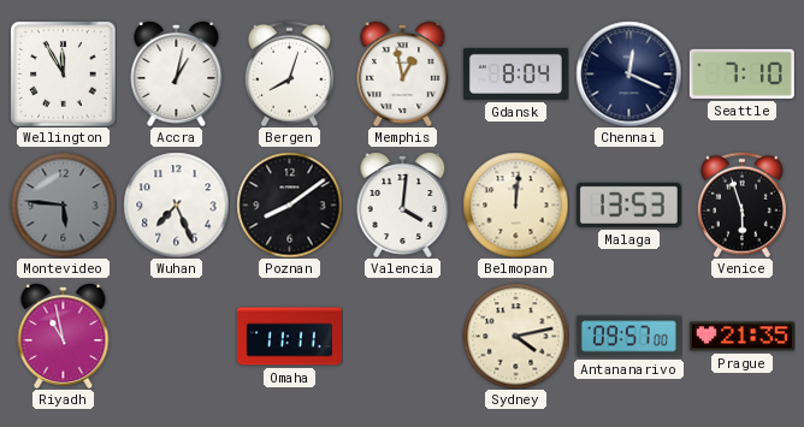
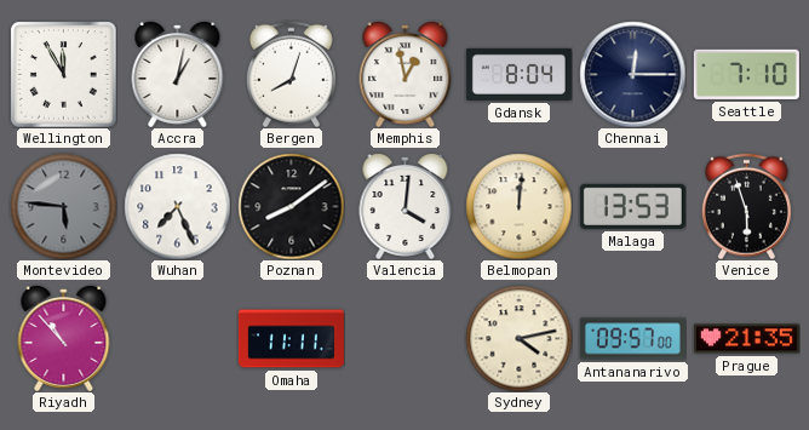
Chennai: 12:19 -> 12:15
Riyadh: 10:58 -> 10:53
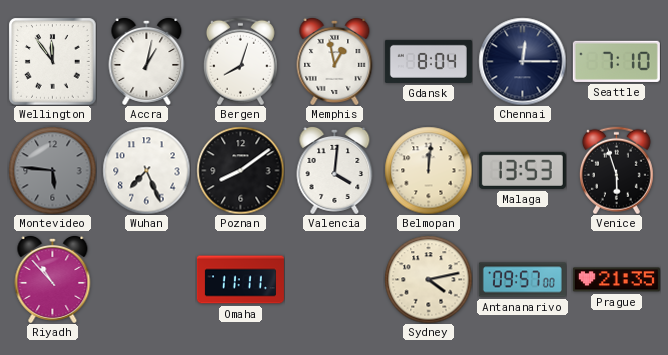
Wellington: 11:55 -> 11:54
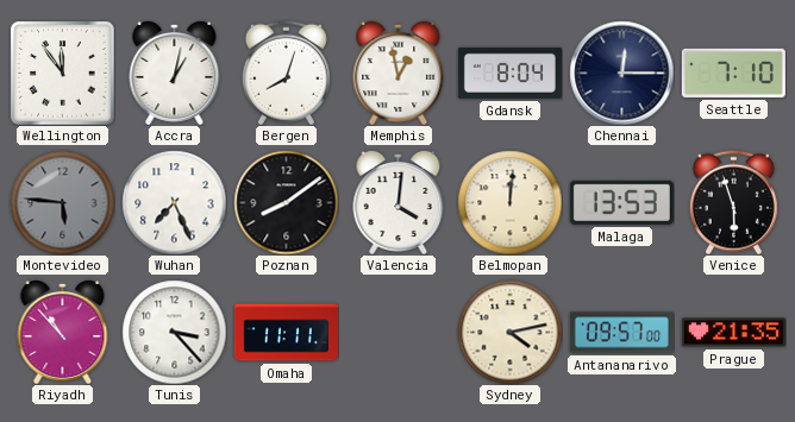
Tunis: none -> 3:23
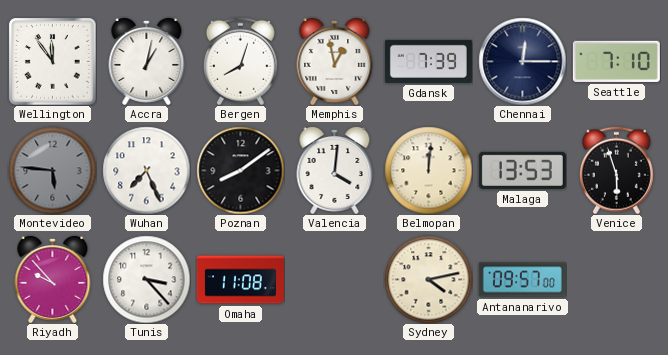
Gdansk: 8:04 -> 7:39
Riyadh: 10:53 -> 9:53
Omaha: 11:11 -> 11:08
Prague: 21:35 -> none
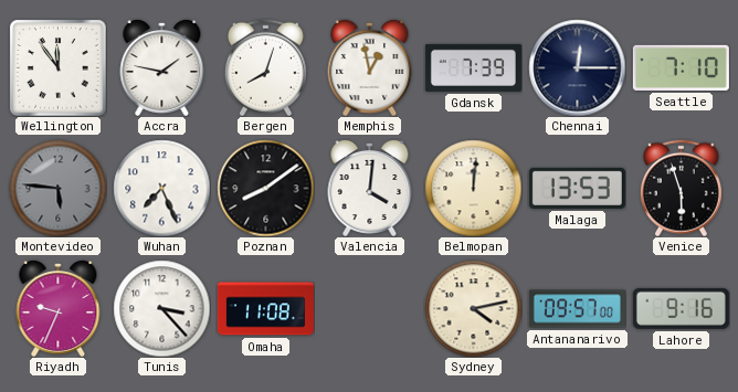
Accra: 1:02 -> 1:47
Riyadh: 9:53 -> 9:34
Lahore: none -> 9:16
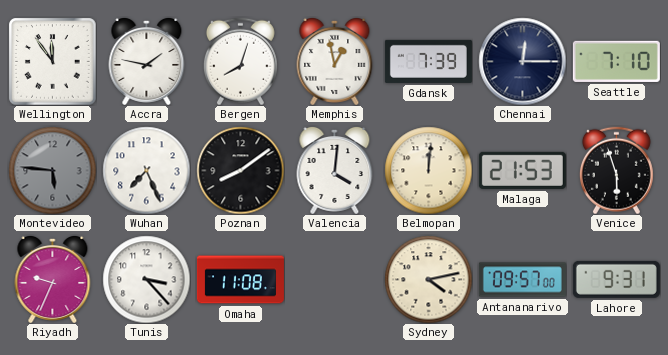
Malaga: 13:53 -> 21:53
Lahore: 9:16 -> 9:31
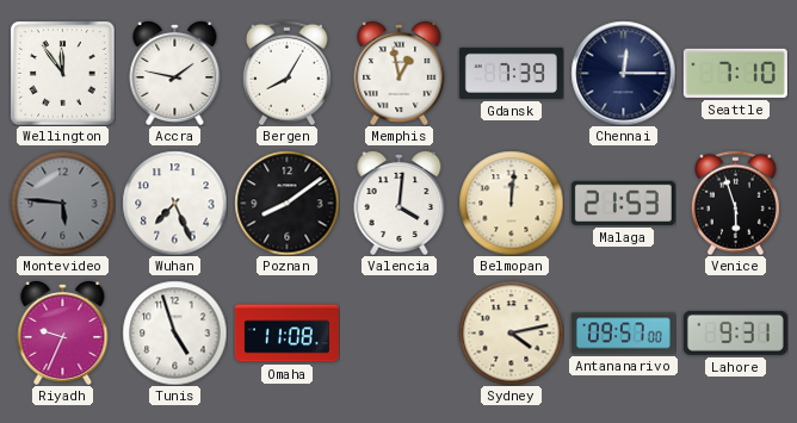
Bergen: 8:03 -> 8:05
Tunis: 3:23 -> 4:57
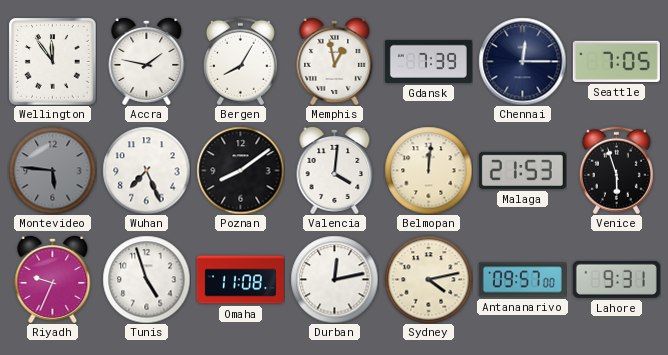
Seattle: 7:10 -> 7:05
Durban: none -> 12:13
